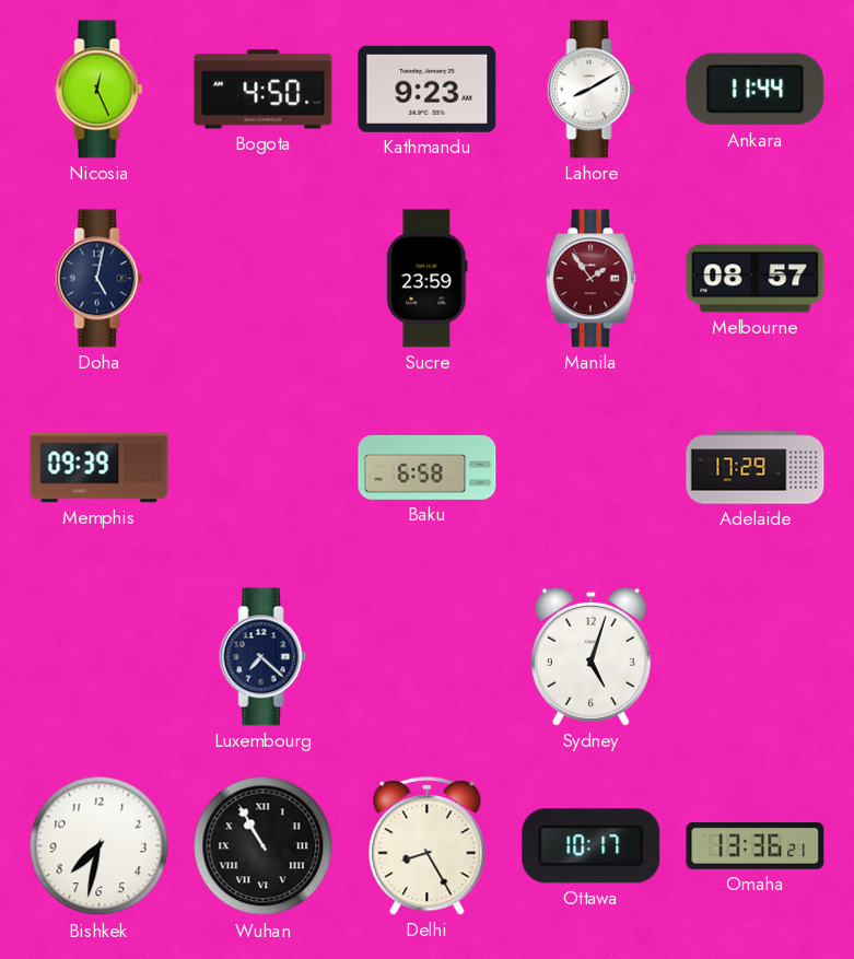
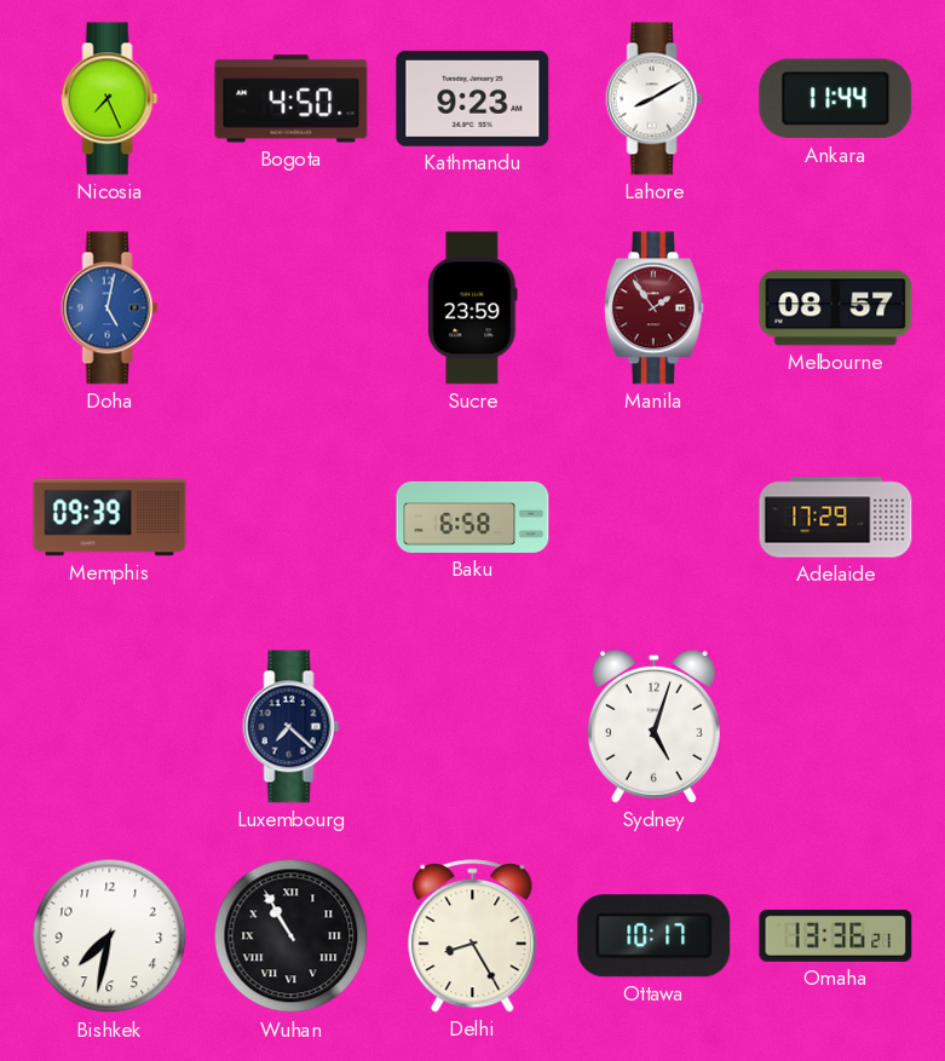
Nicosia: 12:26 -> 7:26
Doha dial: navy -> blue
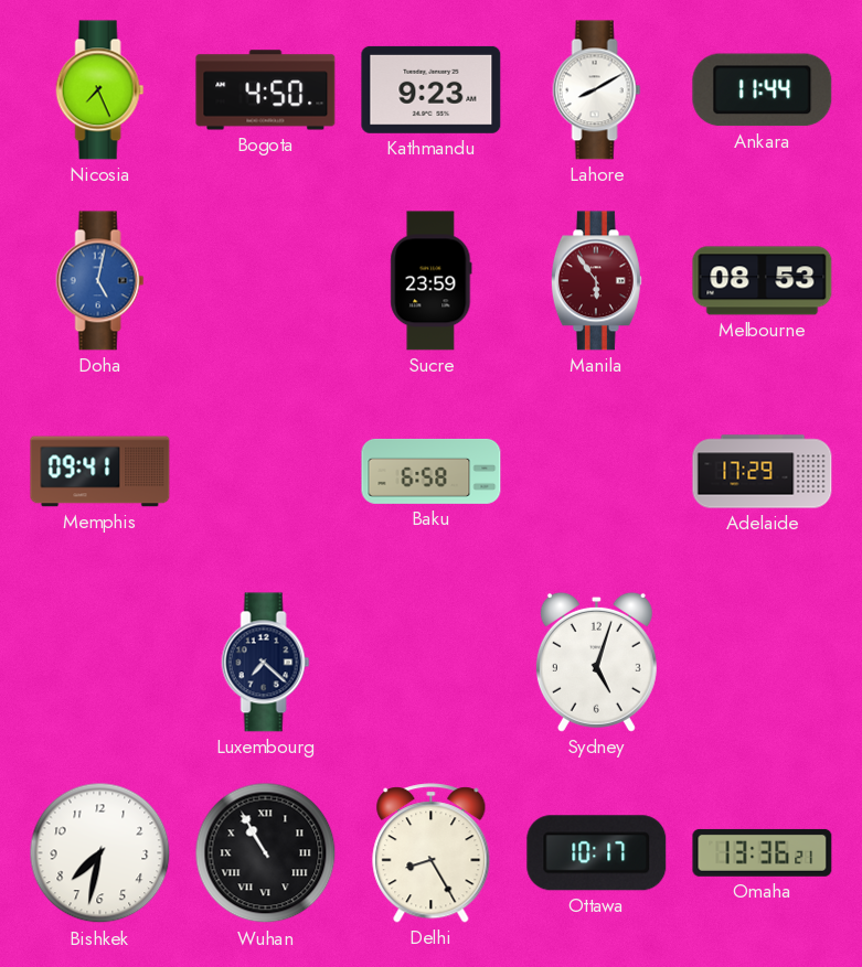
Manila: 1:54 -> 5:54
Melbourne: 08:57 -> 08:53
Memphis: 09:39 -> 09:41
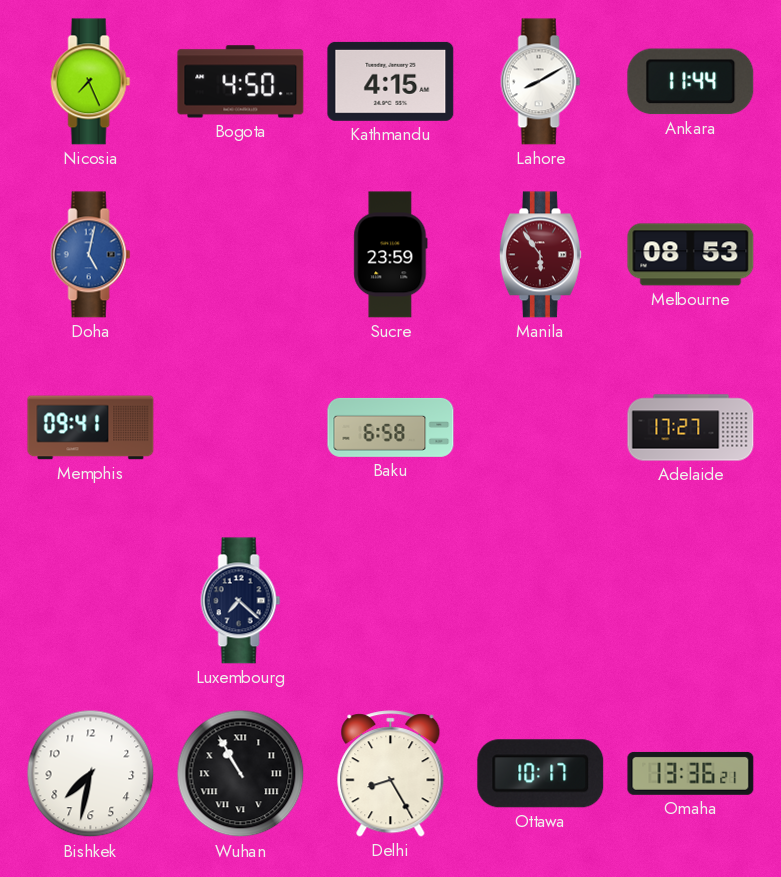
Kathmandu: 9:23 -> 4:15
Adelaide: 17:29 -> 17:27
Sydney: 5:03 -> none
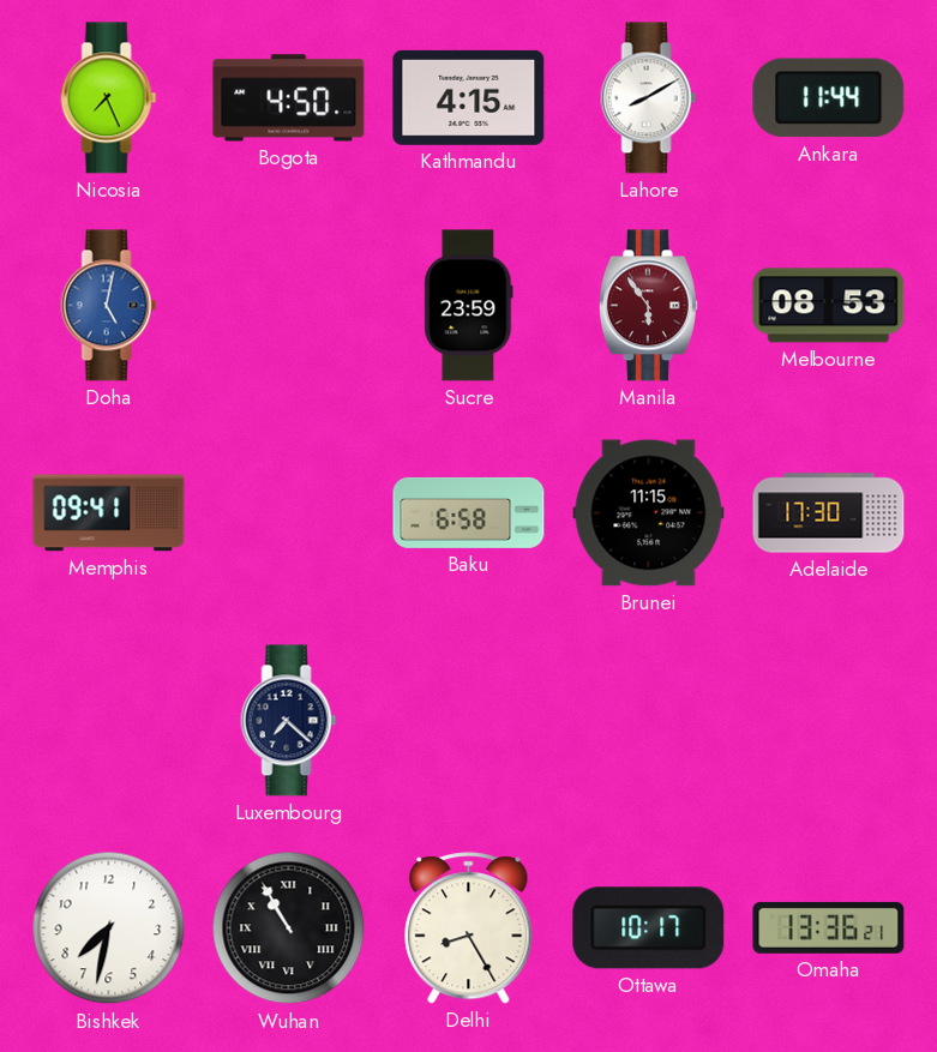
Brunei: none -> 11:15
Adelaide: 17:27 -> 17:30
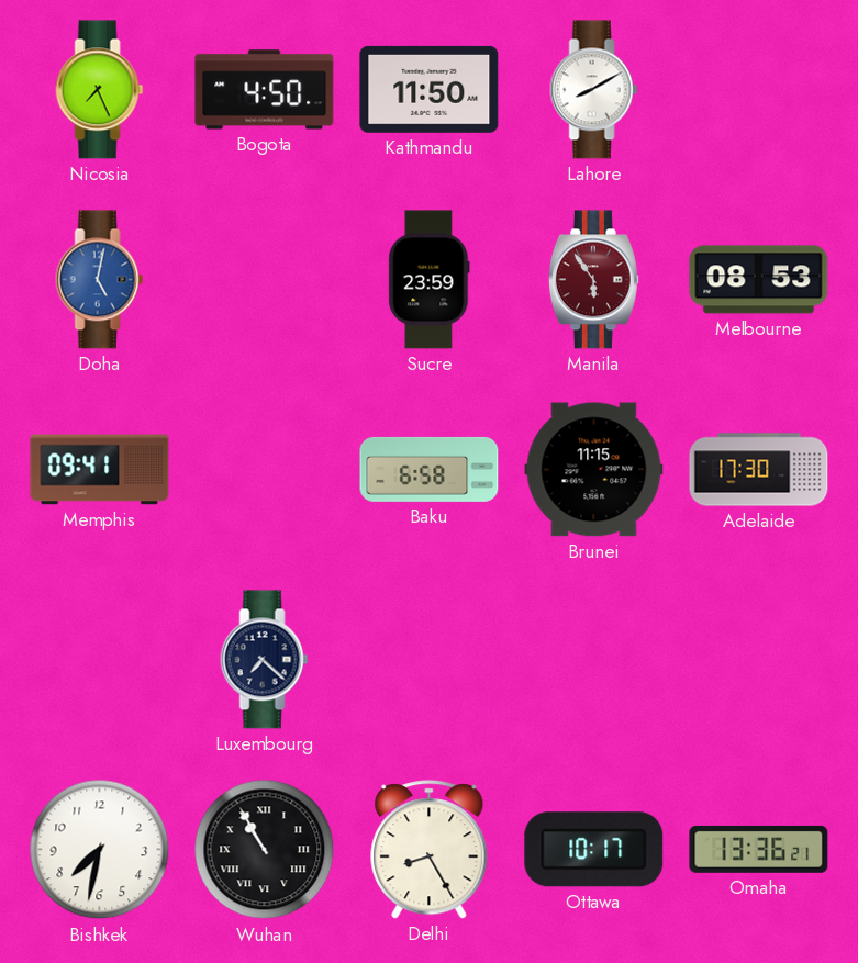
Kathmandu: 4:15 -> 11:50
Ankara: 11:44 -> none
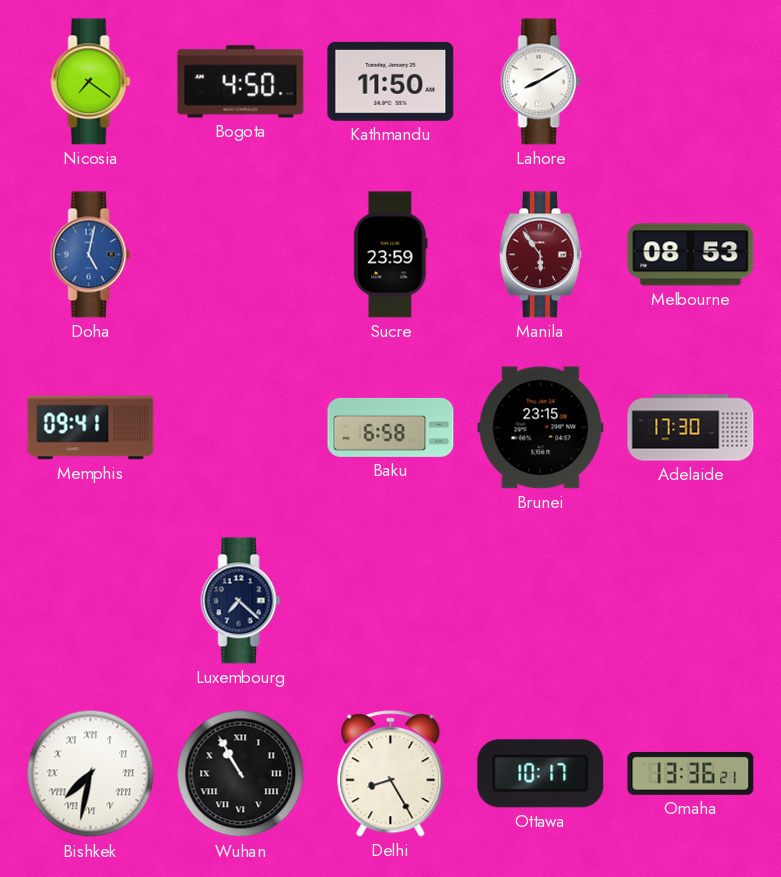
Nicosia: 7:26 -> 7:21
Brunei: 11:15 -> 23:15
Bishkek numerals: Arabic -> Roman
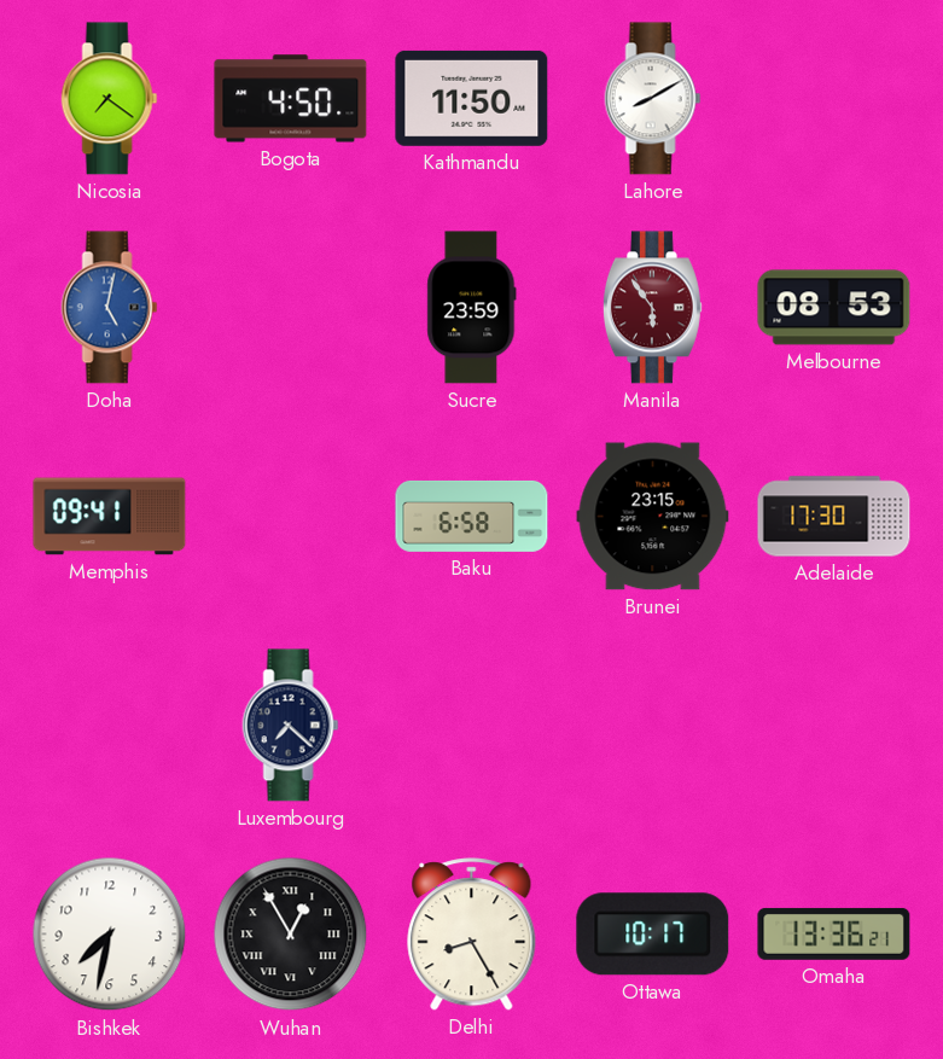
Bishkek numerals: Roman -> Arabic
Wuhan: 10:55 -> 12:55
